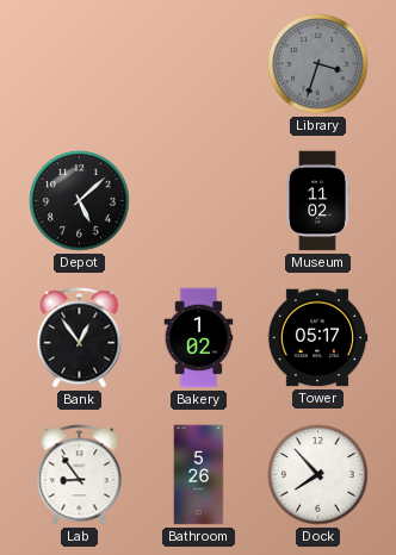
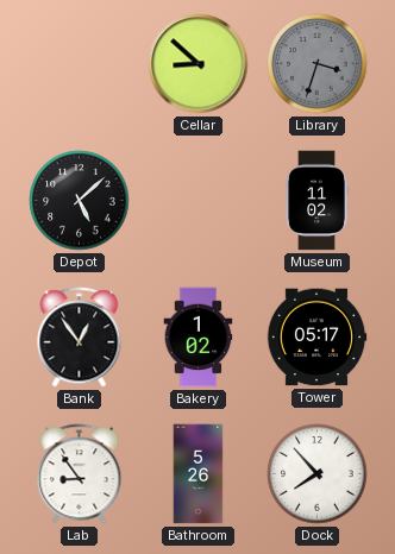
Cellar: none -> 8:52
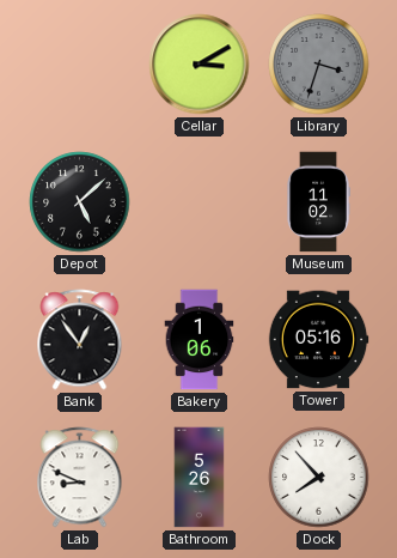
Cellar: 8:52 -> 3:10
Bakery: 1:02 -> 1:06
Tower: 05:17 -> 05:16
Lab: 8:54 -> 8:49
